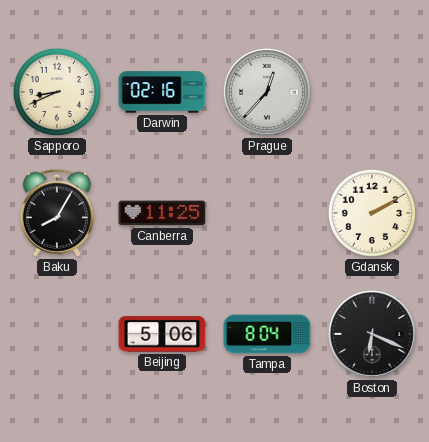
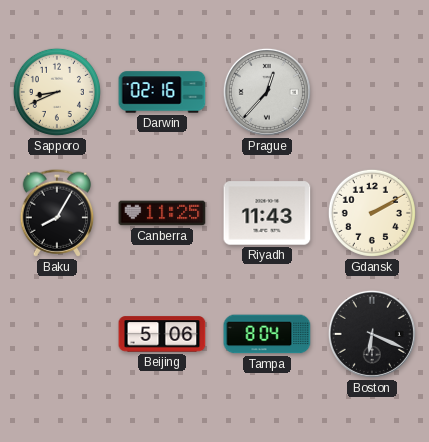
Riyadh: none -> 11:43
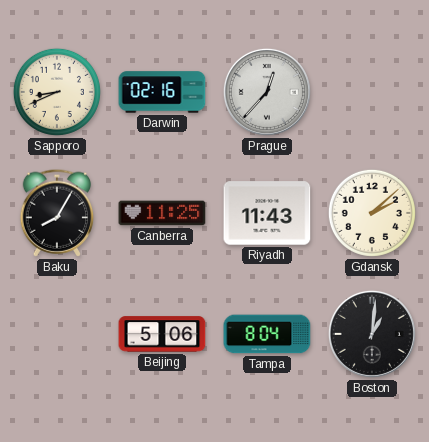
Gdansk: 2:10 -> 2:08
Boston: 6:19 -> 1:01
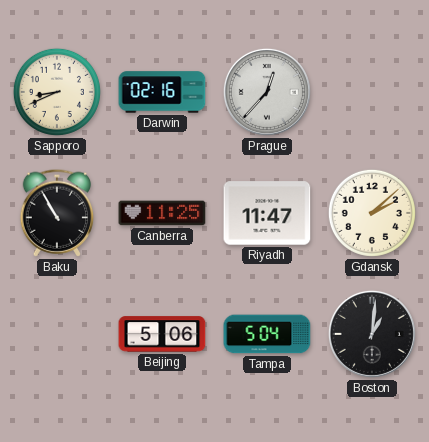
Baku: 8:05 -> 10:55
Riyadh: 11:43 -> 11:47
Tampa: 8:04 -> 5:04
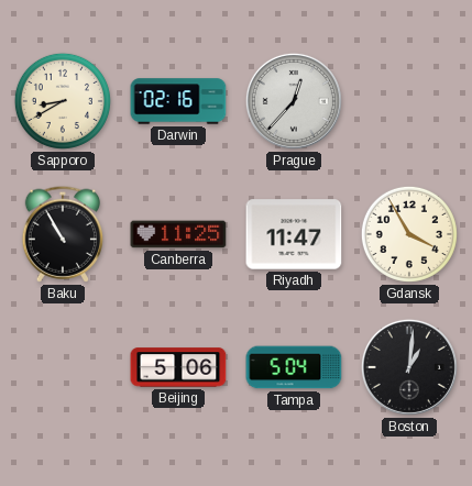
Sapporo: 8:41 -> 8:40
Gdansk: 2:08 -> 3:55
